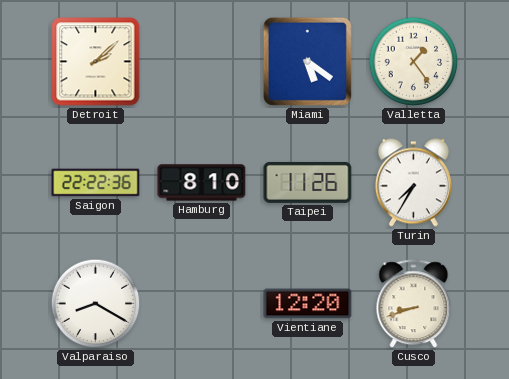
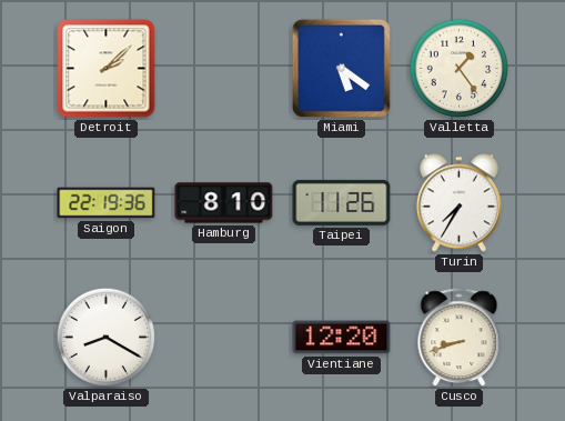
Saigon: 22:22 -> 22:19
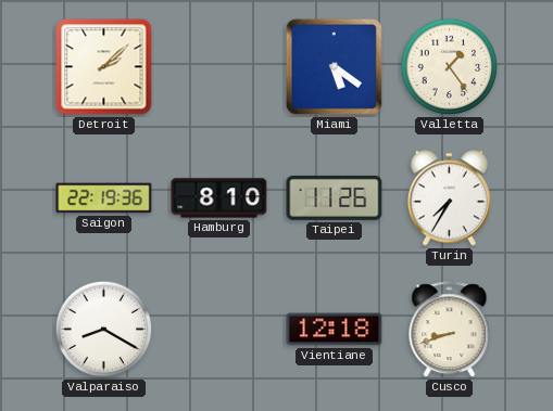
Vientiane: 12:20 -> 12:18
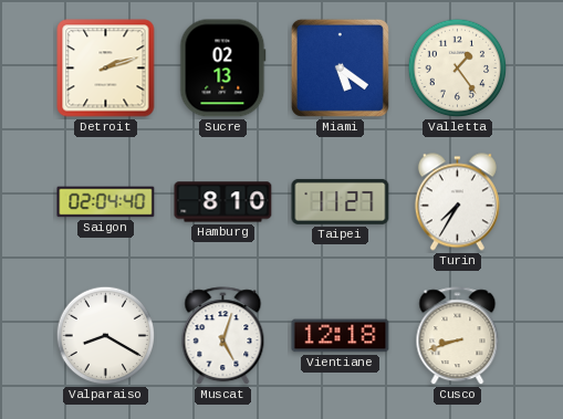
Detroit: 2:08 -> 2:12
Sucre: none -> 02:13
Saigon: 22:19 -> 02:04
Taipei: 11:26 -> 11:27
Muscat: none -> 5:03
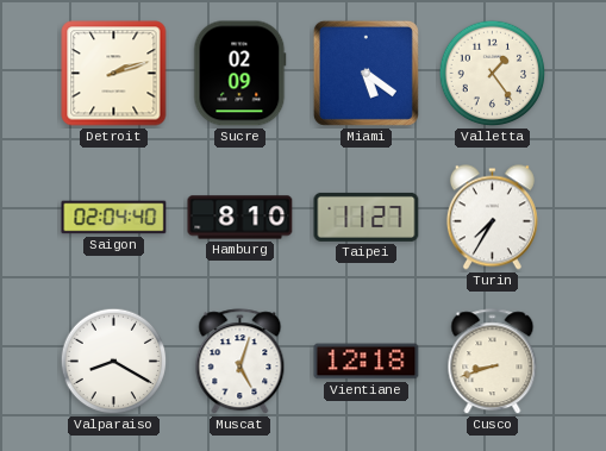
Sucre: 02:13 -> 02:09
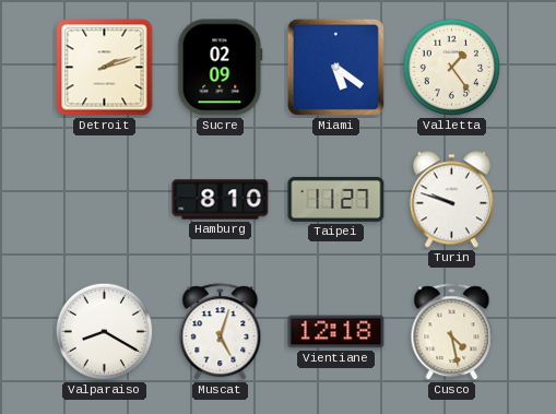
Saigon: 02:04 -> none
Turin: 7:35 -> 9:48
Cusco: 8:42 -> 4:28
